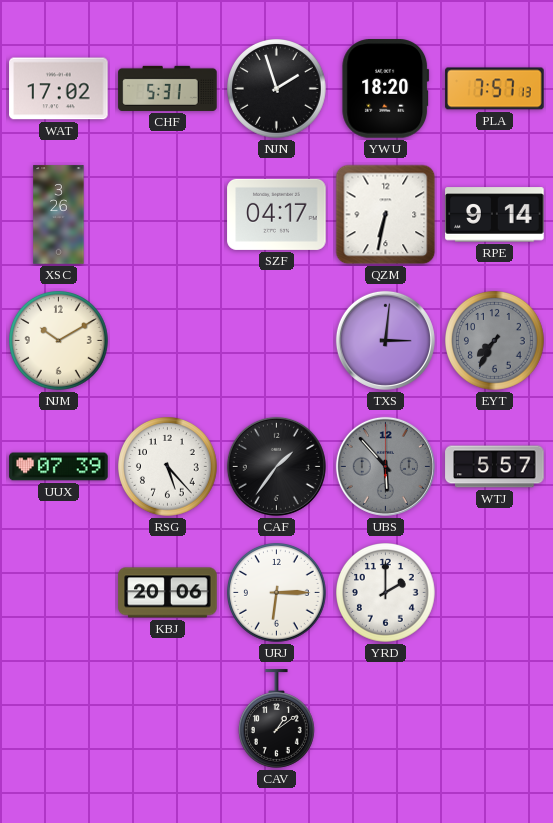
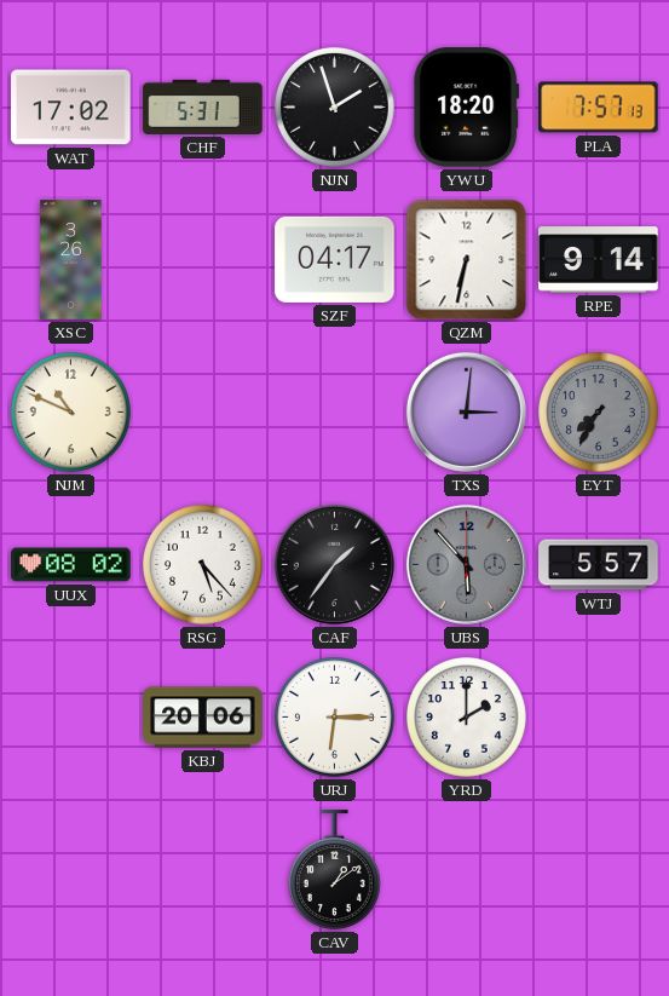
NJM: 10:10 -> 10:49
UUX: 07:39 -> 08:02
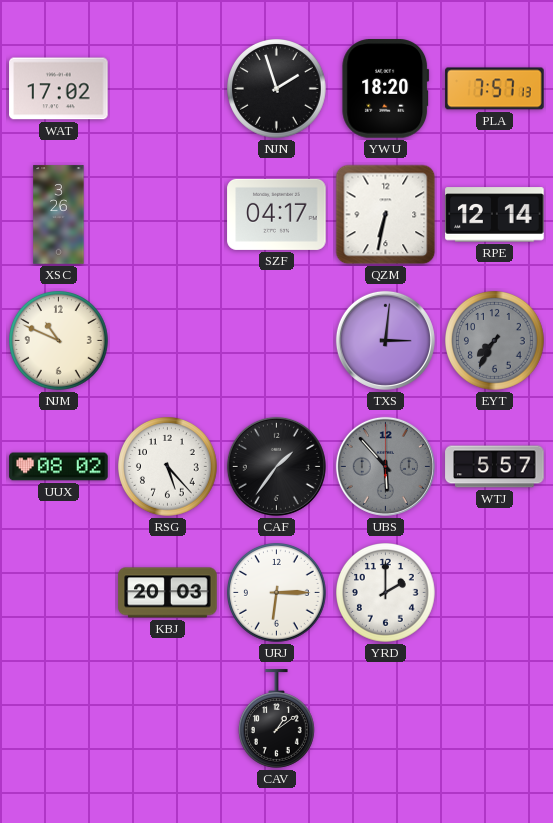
CHF: 5:31 -> none
RPE: 9:14 -> 12:14
KBJ: 20:06 -> 20:03
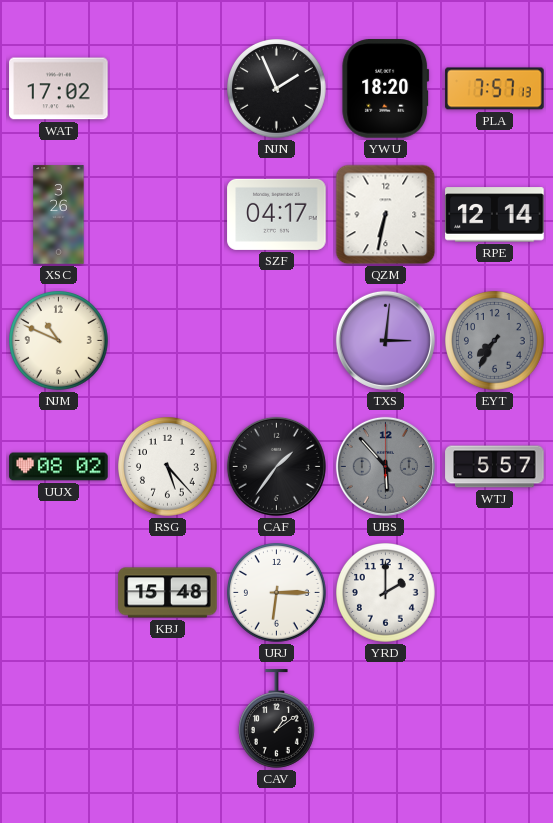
NJN: 1:57 -> 1:56
KBJ: 20:03 -> 15:48
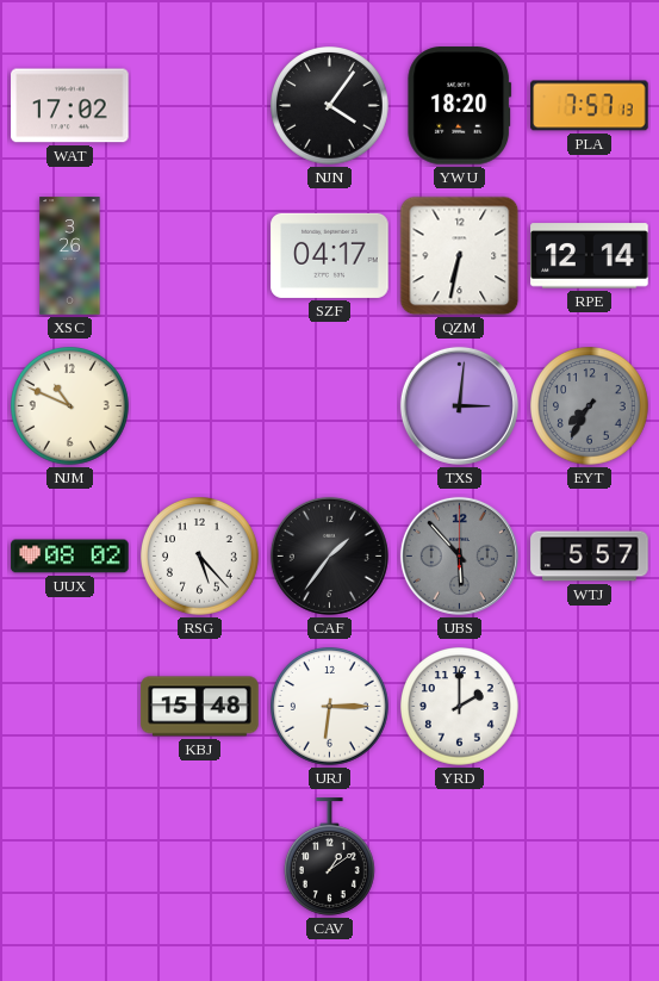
NJN: 1:56 -> 4:06
